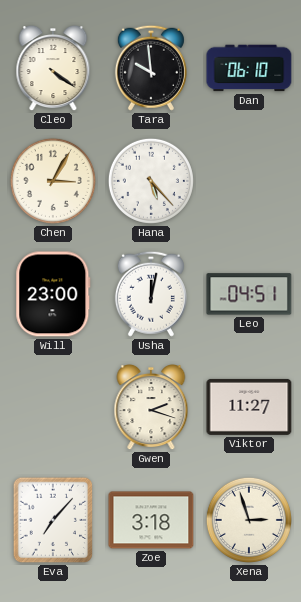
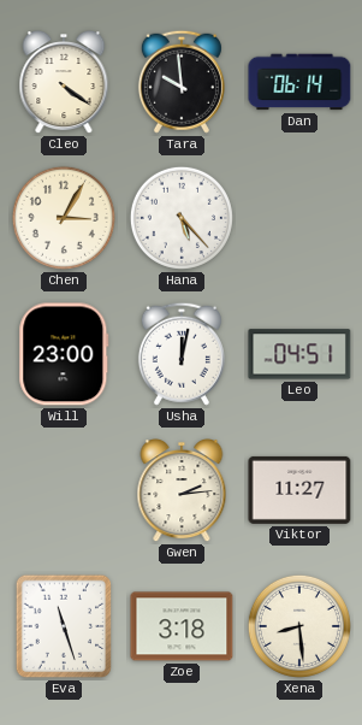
Dan: 06:10 -> 06:14
Gwen: 2:18 -> 2:14
Eva: 7:07 -> 11:27
Xena: 2:57 -> 8:29
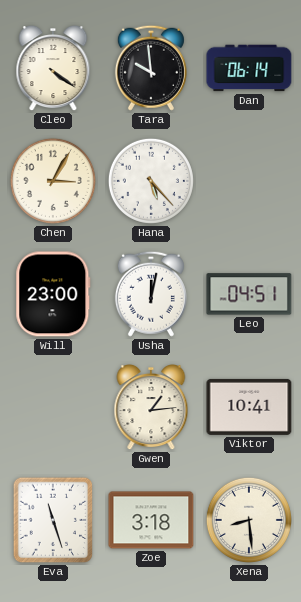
Gwen: 2:14 -> 1:14
Viktor: 11:27 -> 10:41
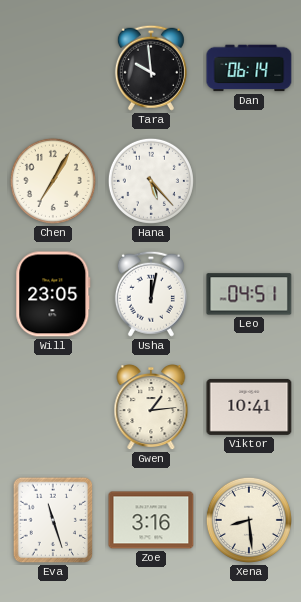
Cleo: 4:21 -> none
Chen: 3:05 -> 7:05
Will: 23:00 -> 23:05
Zoe: 3:18 -> 3:16
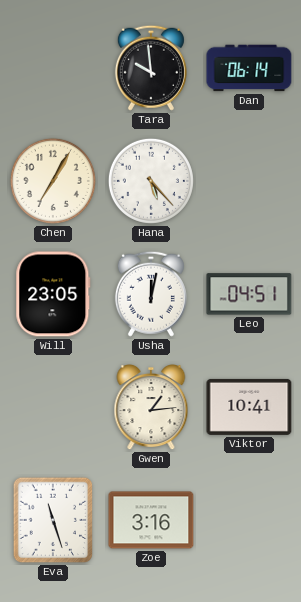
Xena: 8:29 -> none
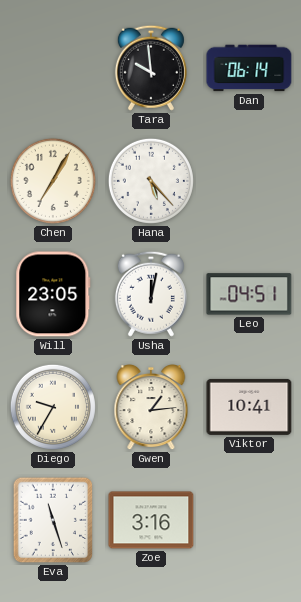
Diego: none -> 9:35
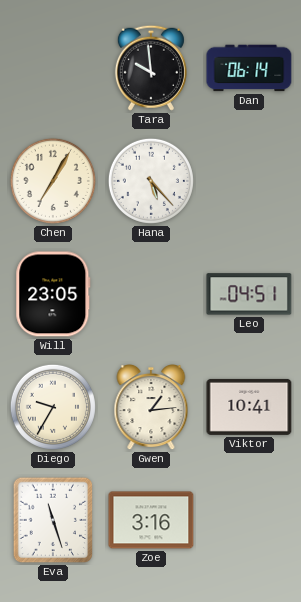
Usha: 12:02 -> none
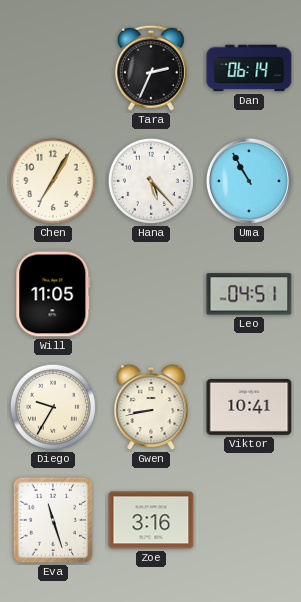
Tara: 9:59 -> 2:34
Uma: none -> 10:55
Will: 23:05 -> 11:05
Gwen: 1:14 -> 8:43
